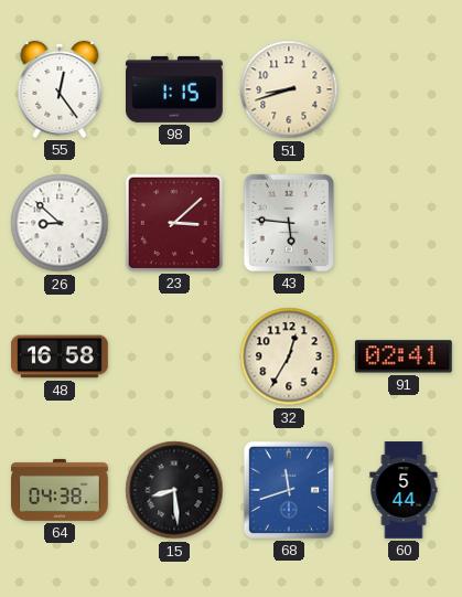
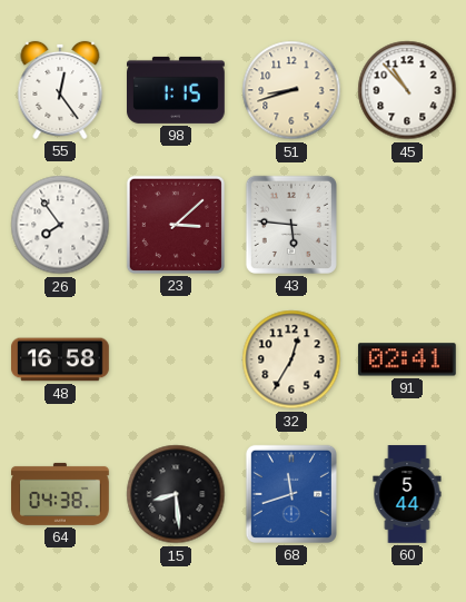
45: none -> 10:53
26: 8:52 -> 7:54
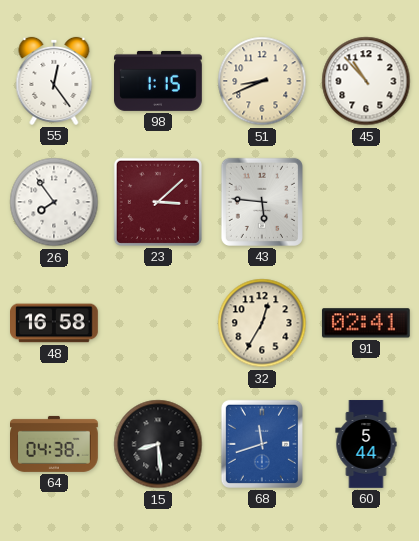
51: 8:42 -> 8:41
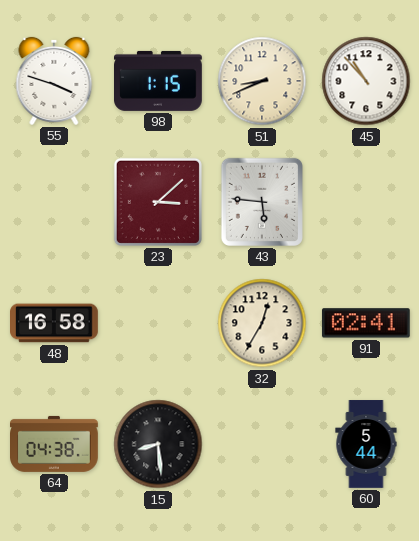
55: 12:24 -> 3:48
26: 7:54 -> none
68: 11:42 -> none
